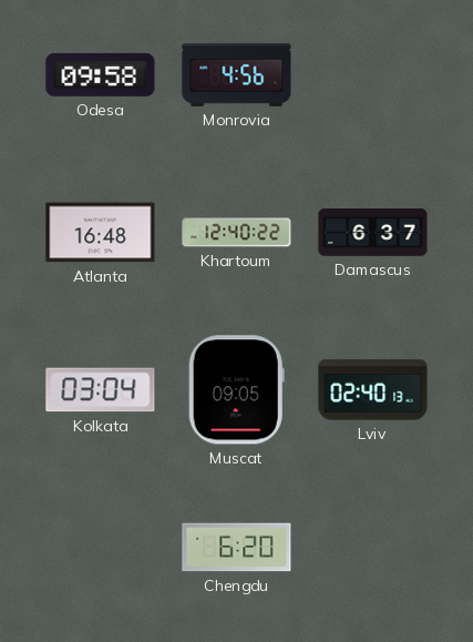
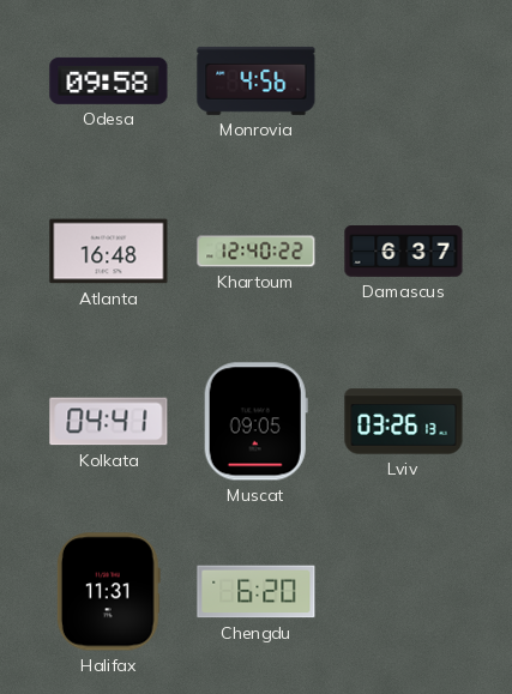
Kolkata: 03:04 -> 04:41
Lviv: 02:40 -> 03:26
Halifax: none -> 11:31
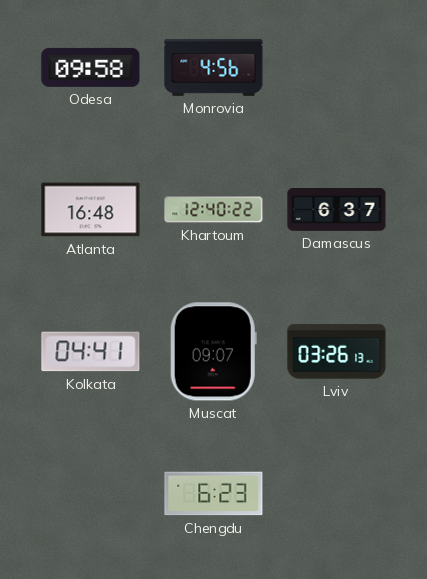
Muscat: 09:05 -> 09:07
Halifax: 11:31 -> none
Chengdu: 6:20 -> 6:23
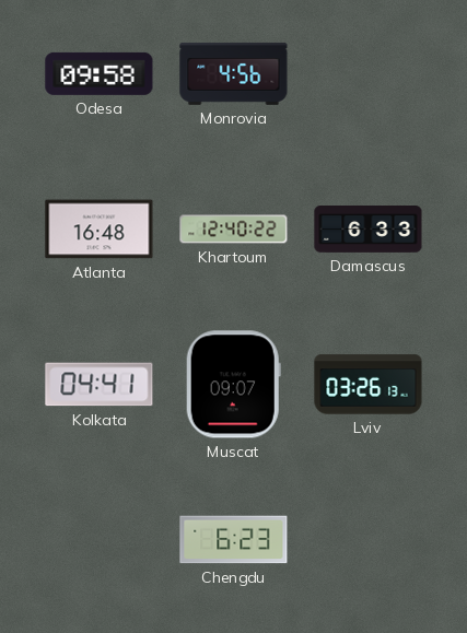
Damascus: 6:37 -> 6:33
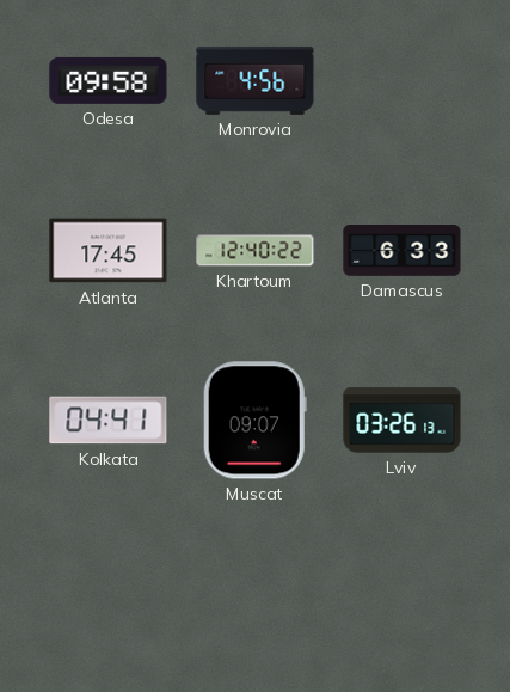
Atlanta: 16:48 -> 17:45
Chengdu: 6:23 -> none
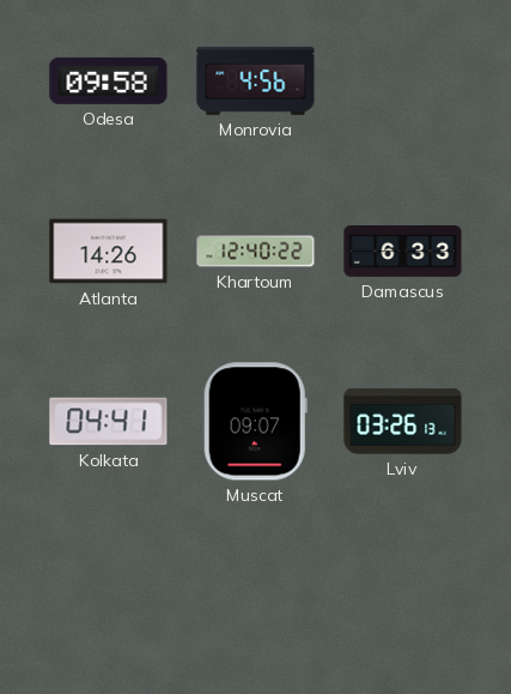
Atlanta: 17:45 -> 14:26
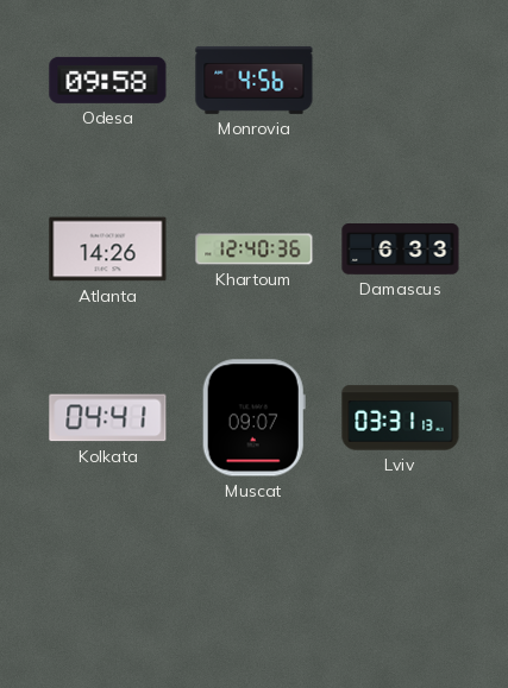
Khartoum: 12:40:22 -> 12:40:36
Lviv: 03:26 -> 03:31
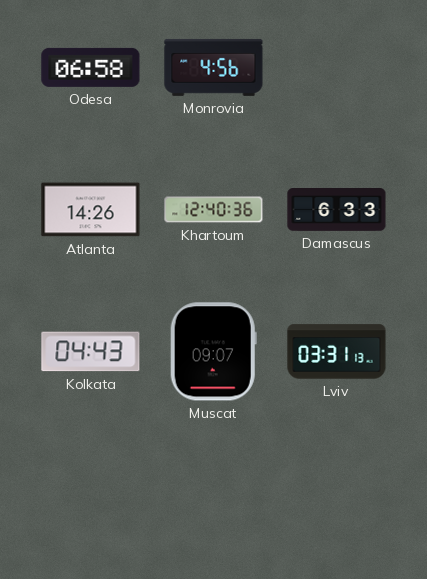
Odesa: 09:58 -> 06:58
Kolkata: 04:41 -> 04:43
